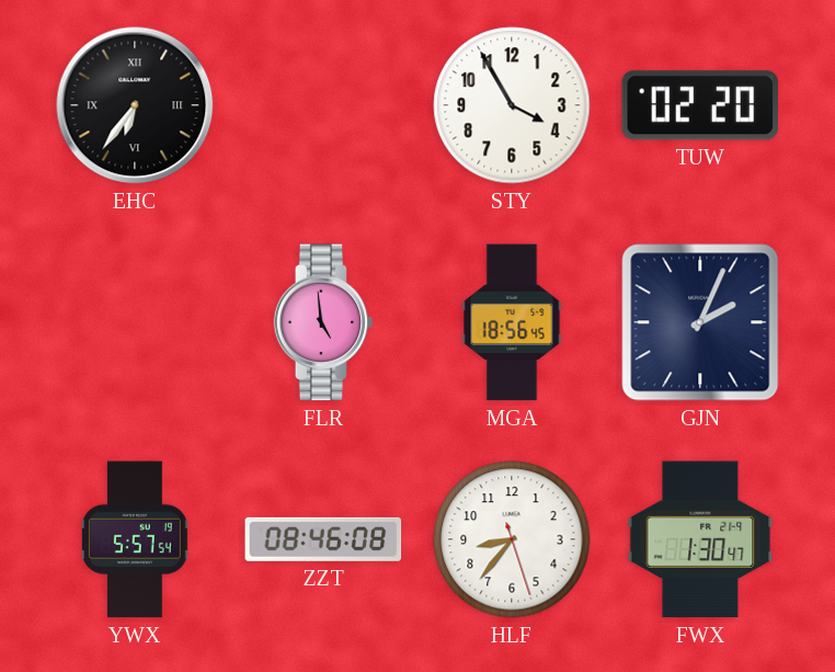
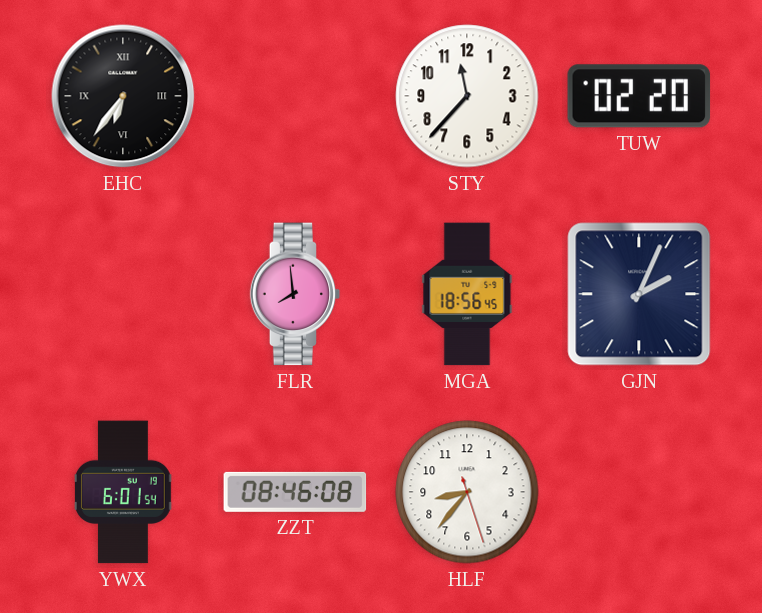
STY: 3:55 -> 11:37
FLR: 4:59 -> 7:59
YWX: 5:57 -> 6:01
FWX: 1:30 -> none
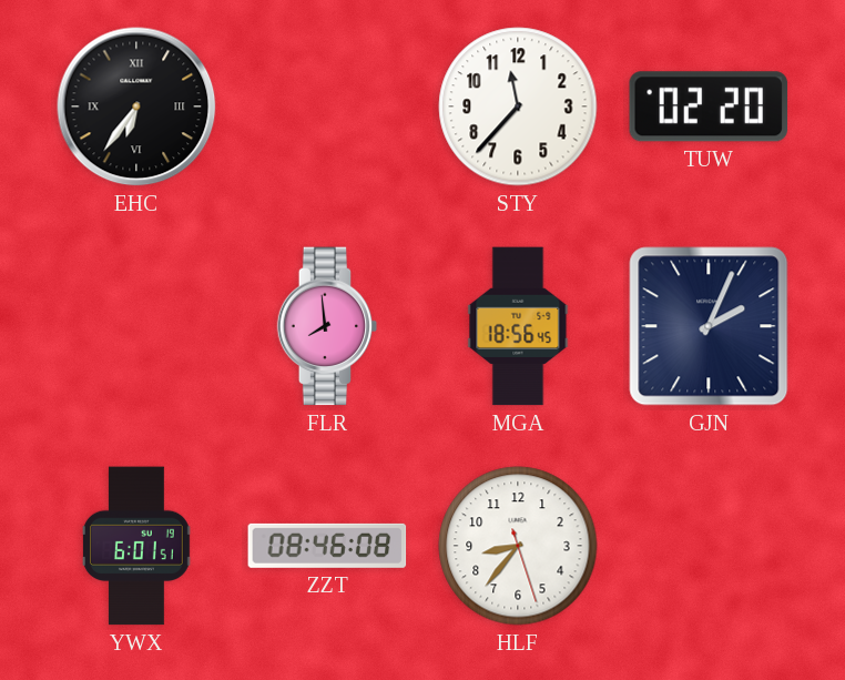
YWX: 6:01:54 -> 6:01:51
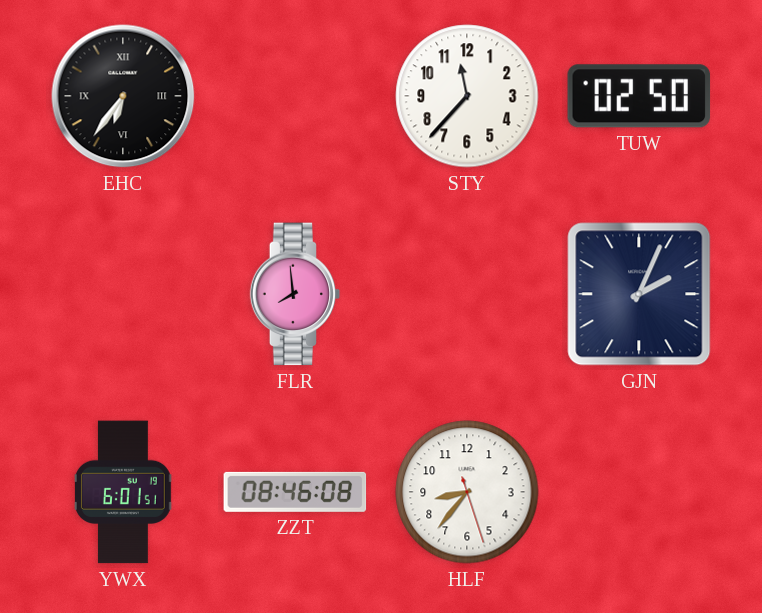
TUW: 02:20 -> 02:50
MGA: 18:56 -> none
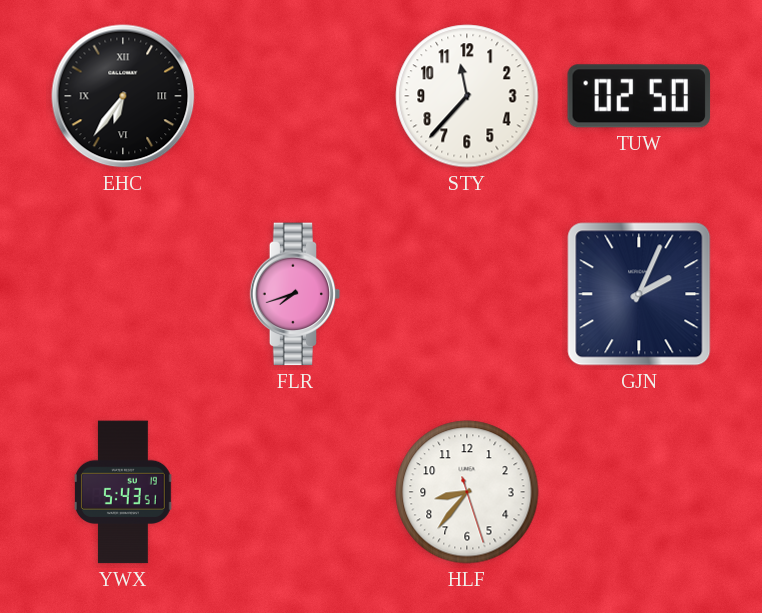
FLR: 7:59 -> 7:42
YWX: 6:01 -> 5:43
ZZT: 08:46 -> none
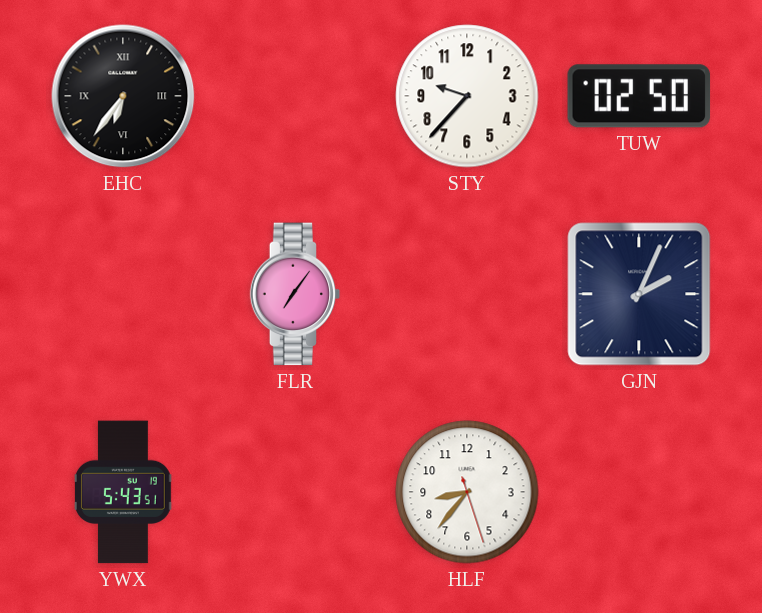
STY: 11:37 -> 9:37
FLR: 7:42 -> 7:06
